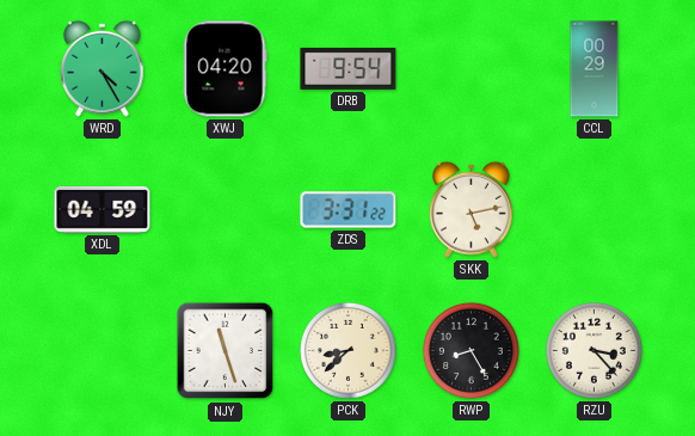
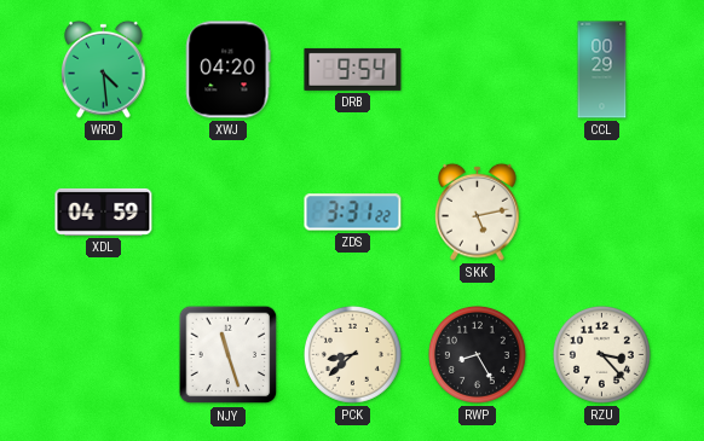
WRD: 4:25 -> 4:29
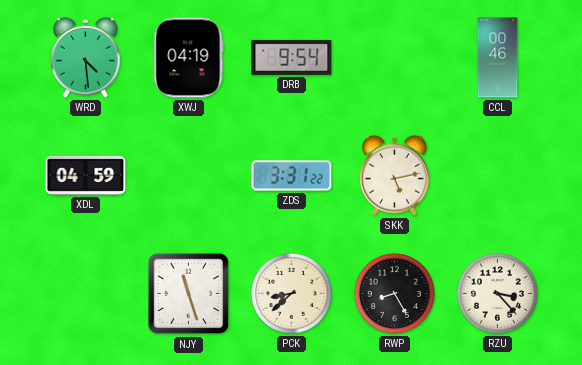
XWJ: 04:20 -> 04:19
CCL: 00:29 -> 00:46
